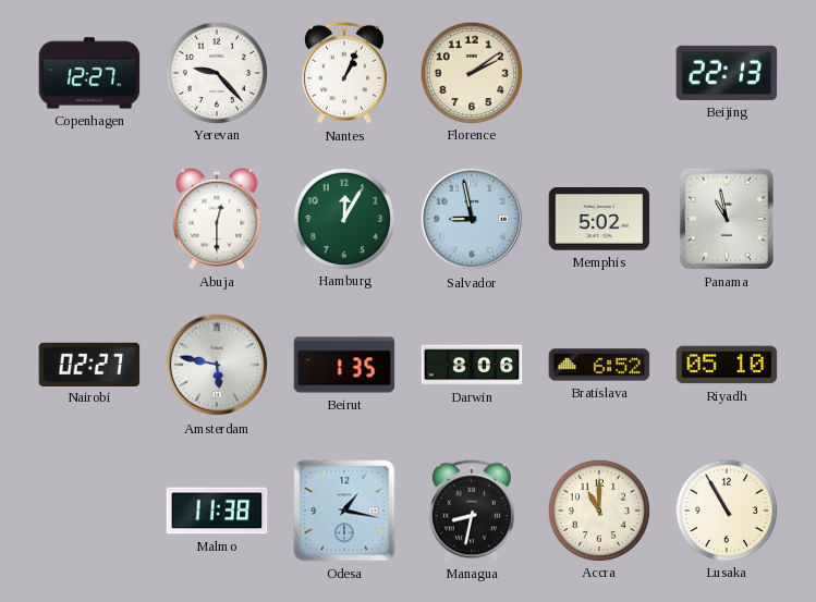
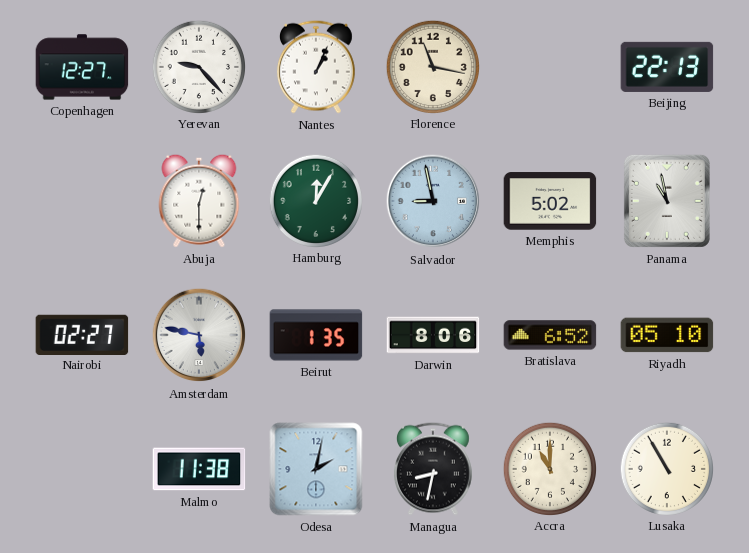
Florence: 2:09 -> 11:17
Odesa: 1:17 -> 2:02
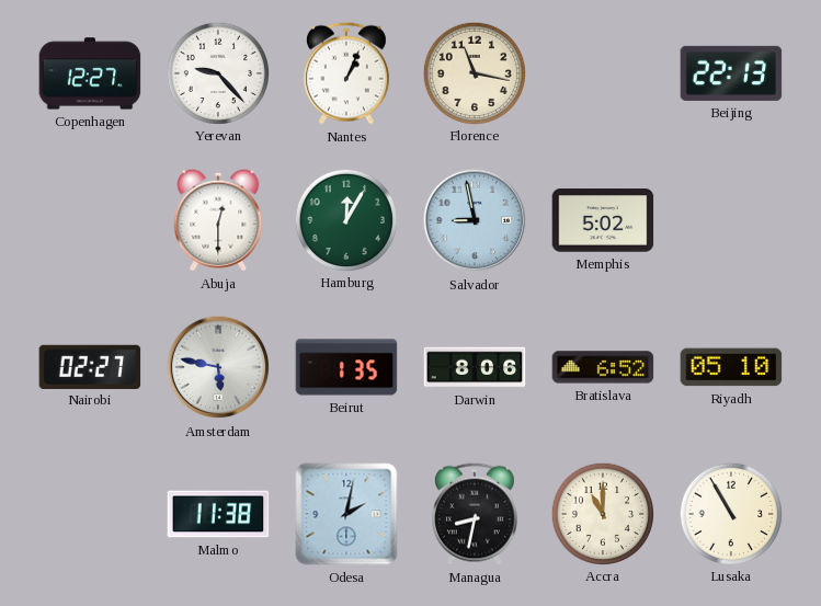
Panama: 10:58 -> none
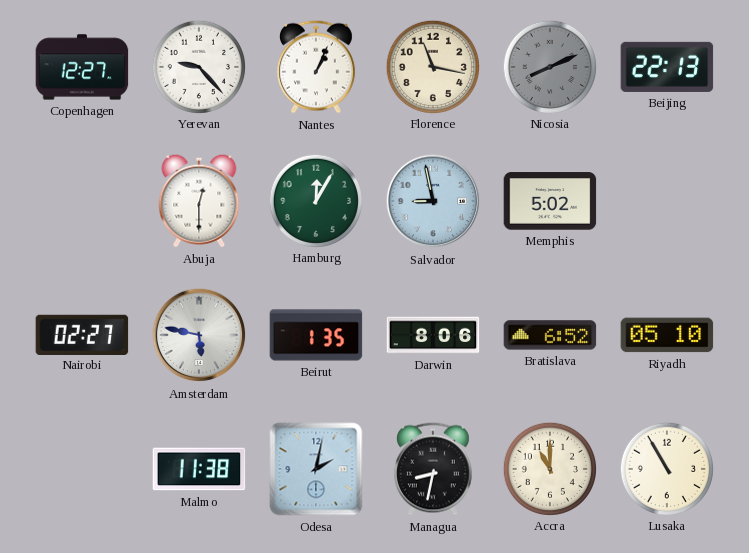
Nicosia: none -> 8:11
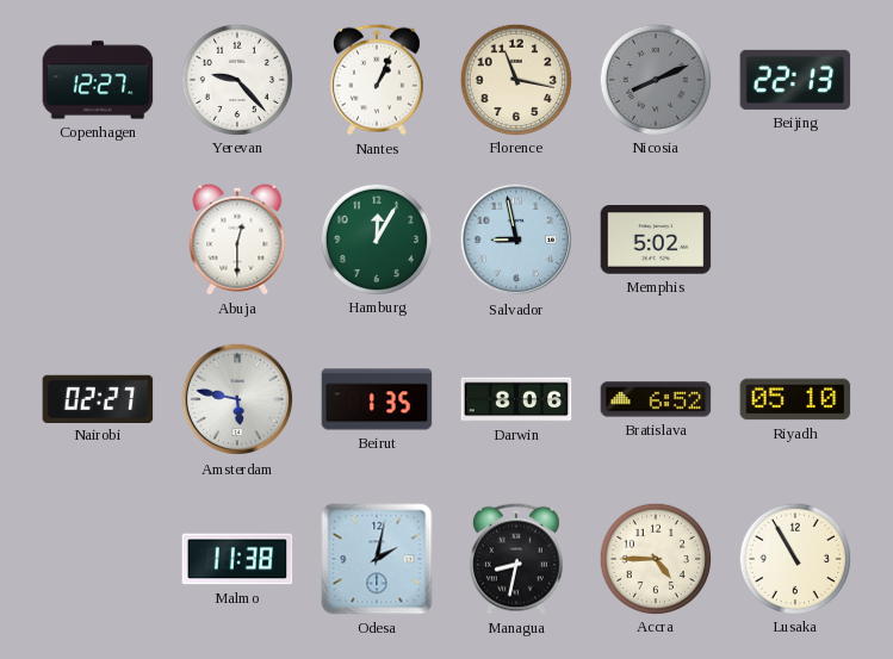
Accra: 11:00 -> 4:45
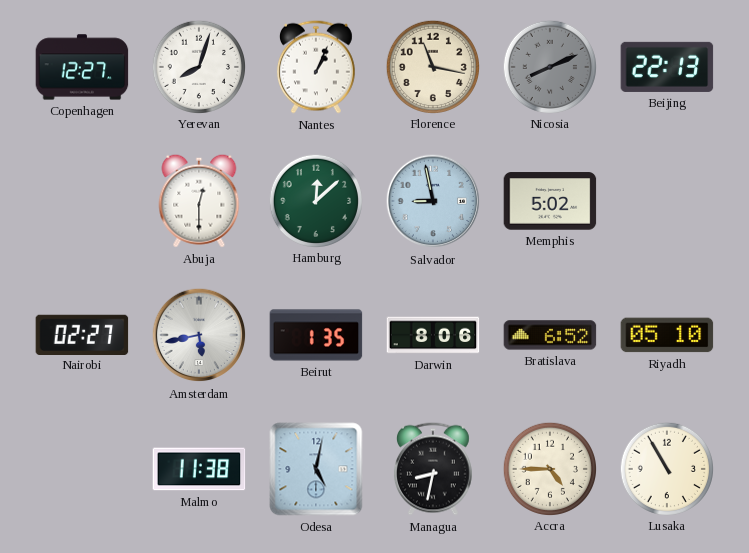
Yerevan: 9:23 -> 8:03
Hamburg: 12:05 -> 12:08
Amsterdam: 5:47 -> 5:43
Odesa: 2:02 -> 5:02
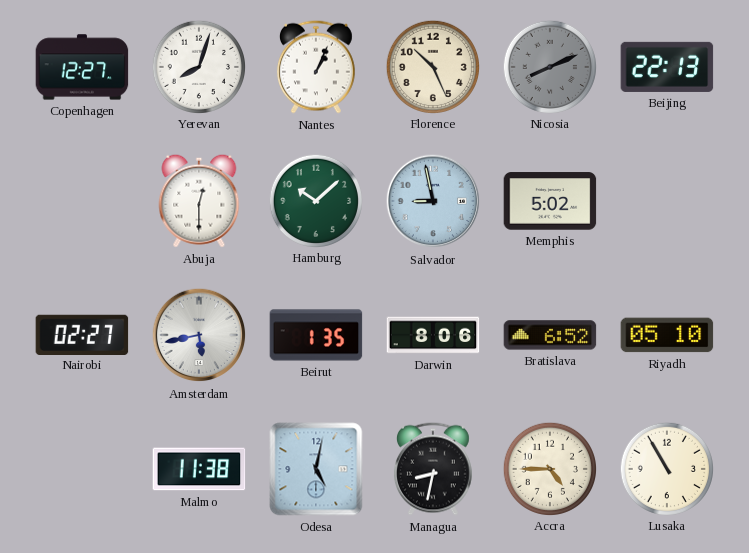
Florence: 11:17 -> 10:26
Hamburg: 12:08 -> 10:08
